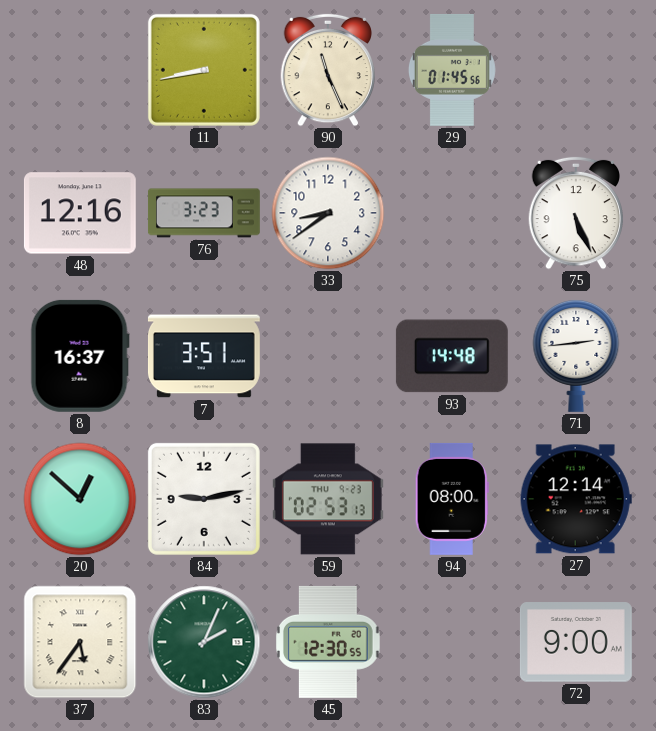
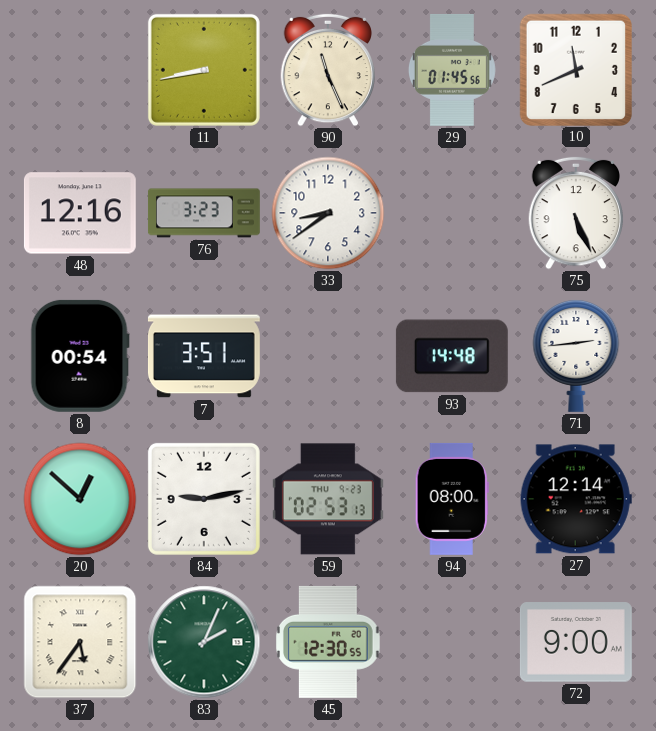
10: none -> 11:41
8: 16:37 -> 00:54
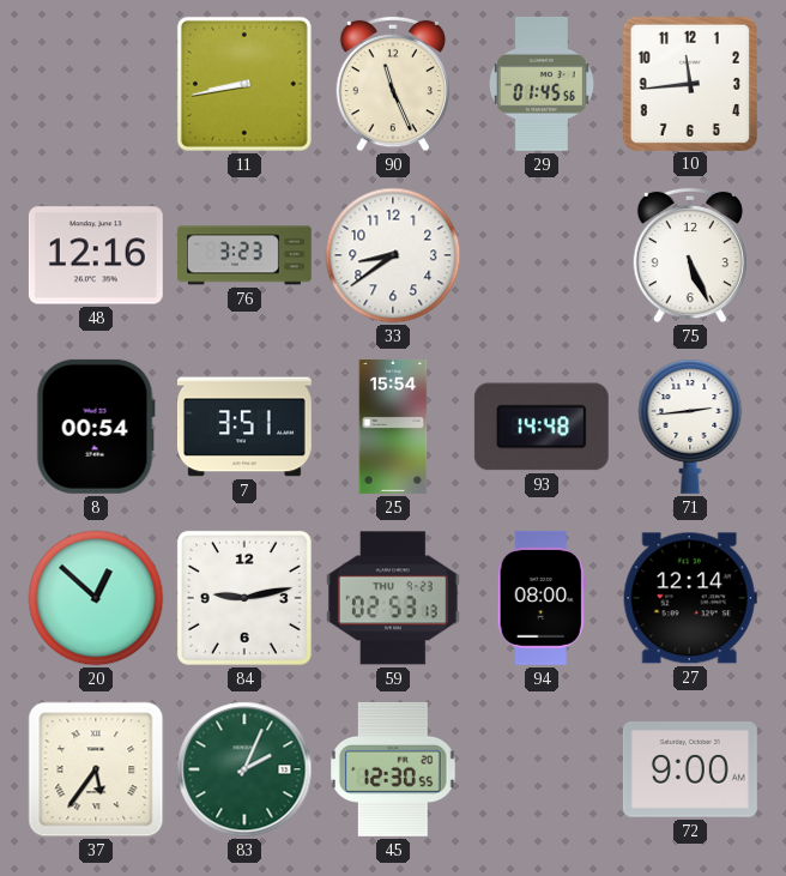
10: 11:41 -> 11:44
25: none -> 15:54
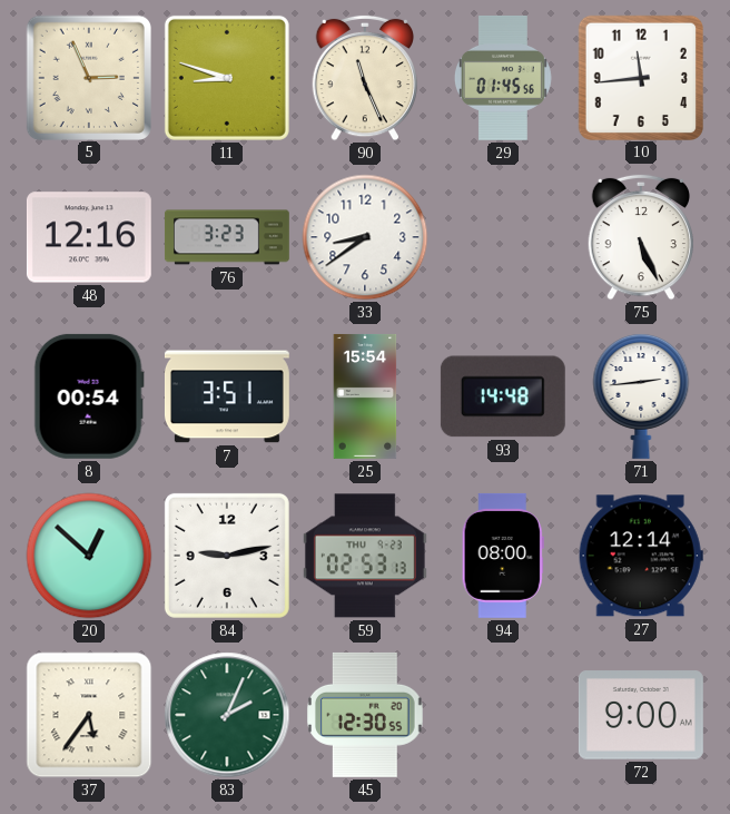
5: none -> 2:56
11: 8:43 -> 8:48
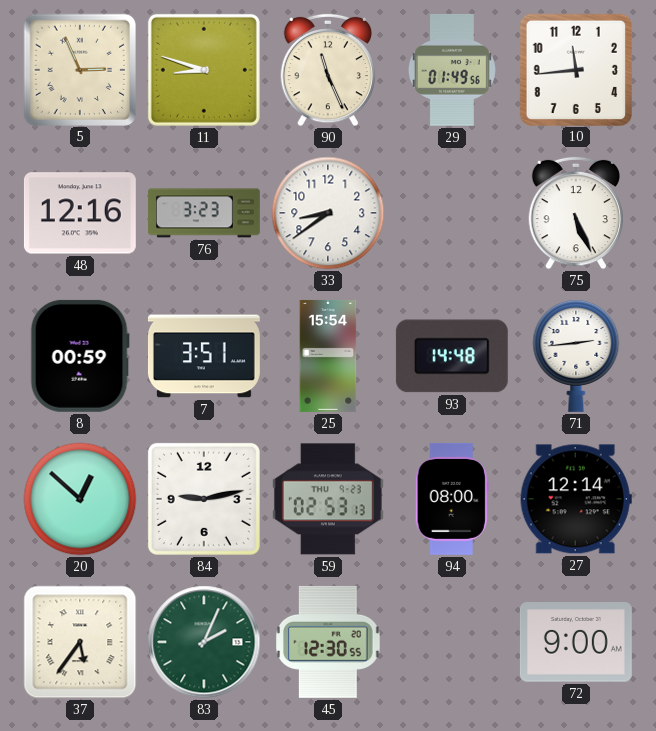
29: 01:45 -> 01:49
8: 00:54 -> 00:59
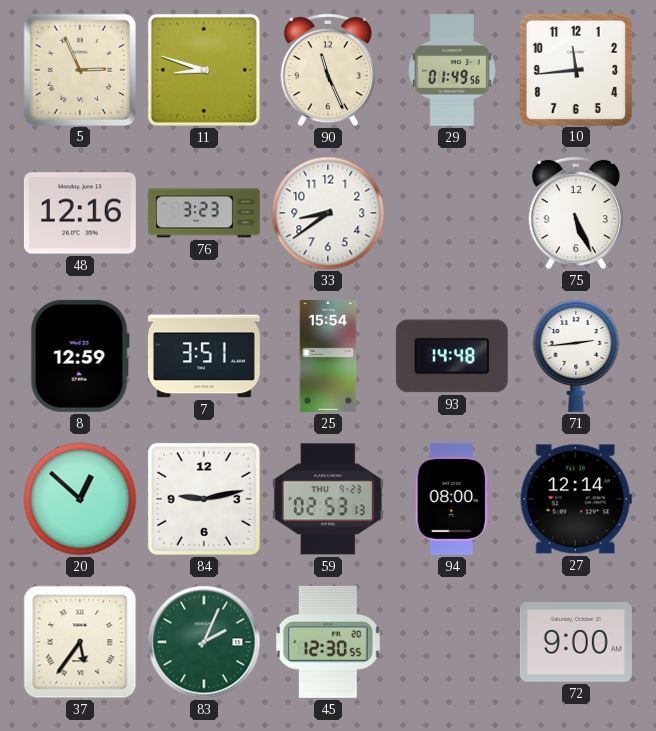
8: 00:59 -> 12:59
